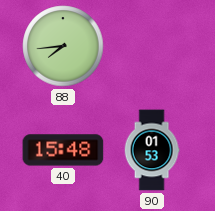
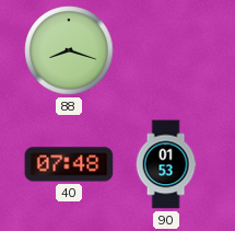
88: 7:44 -> 8:18
40: 15:48 -> 07:48
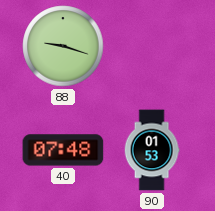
88: 8:18 -> 9:18
